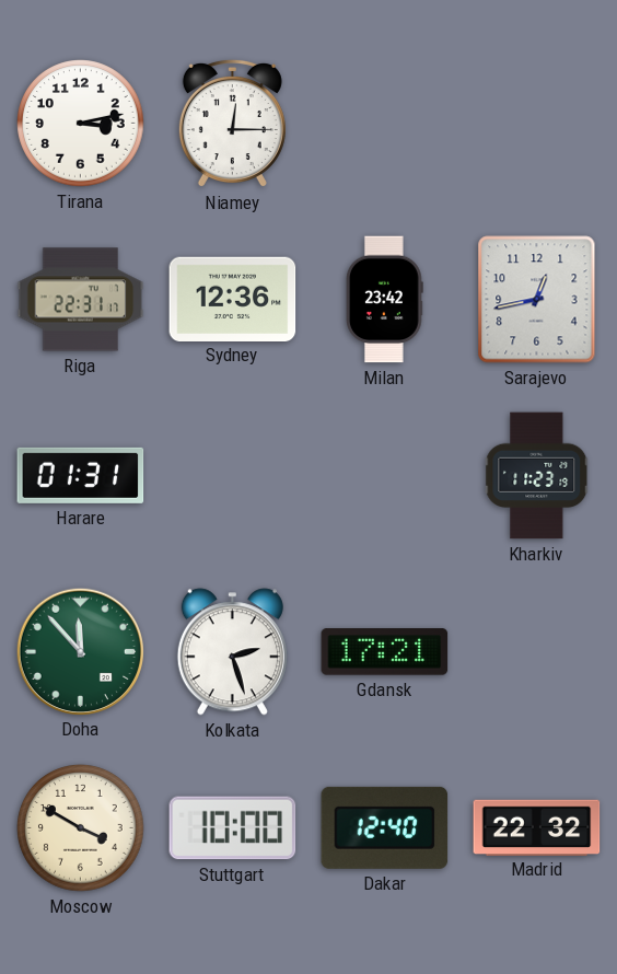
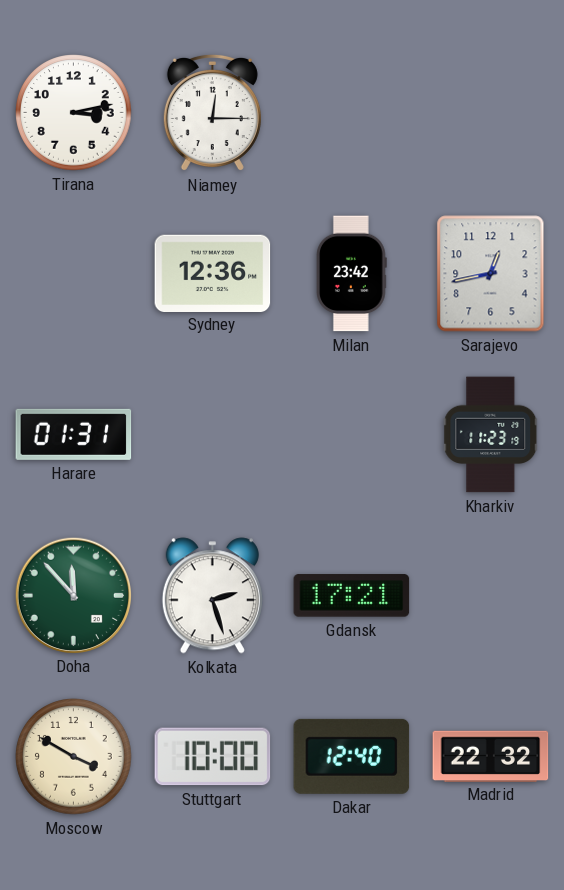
Riga: 22:31 -> none
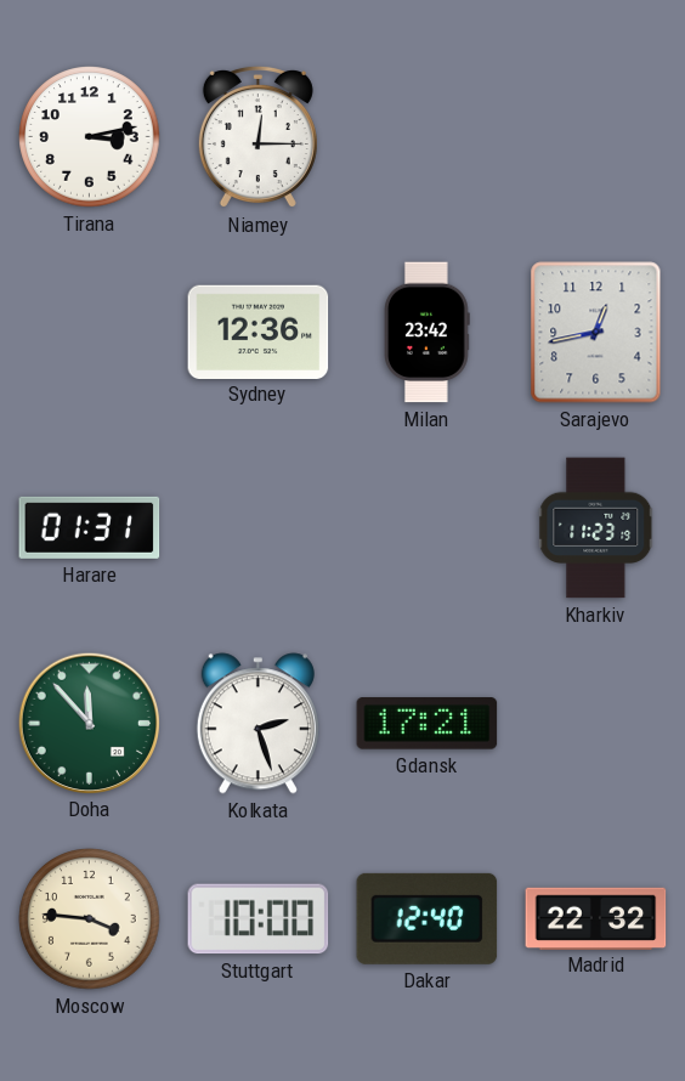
Moscow: 3:50 -> 3:46
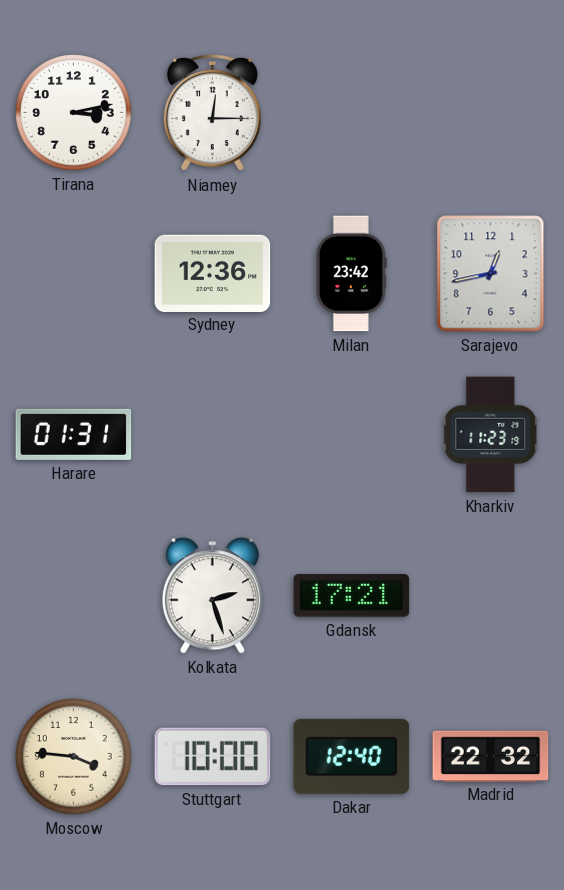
Doha: 11:53 -> none
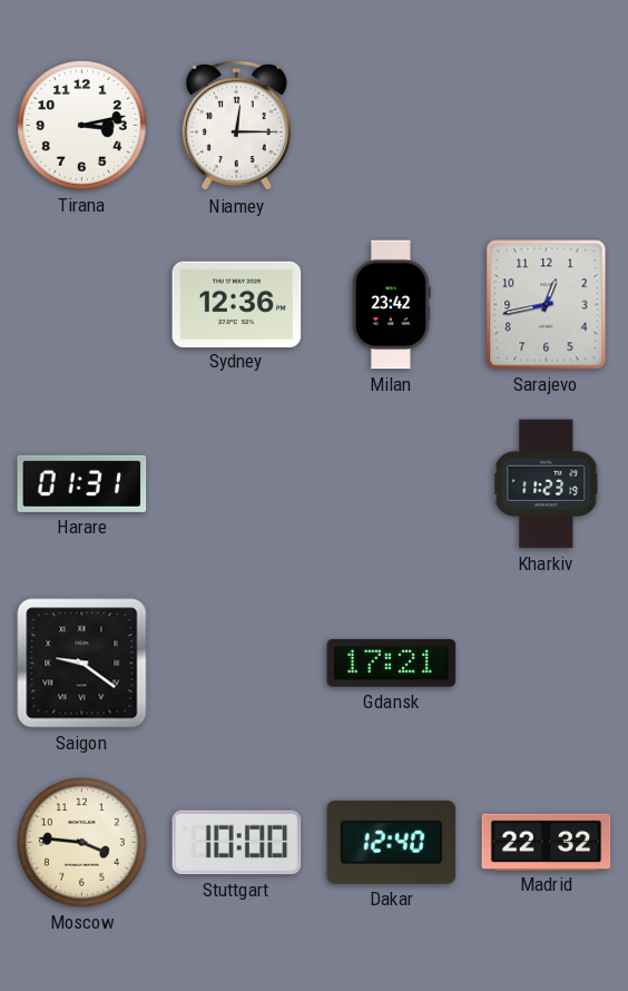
Saigon: none -> 9:21
Kolkata: 2:27 -> none
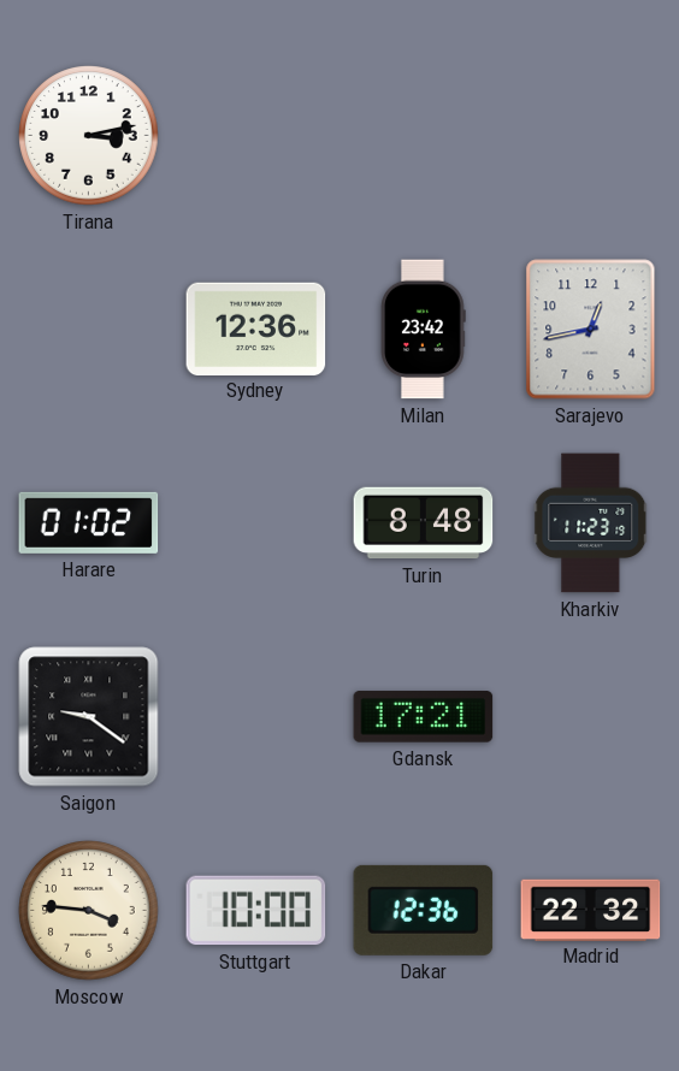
Niamey: 12:15 -> none
Harare: 01:31 -> 01:02
Turin: none -> 8:48
Dakar: 12:40 -> 12:36
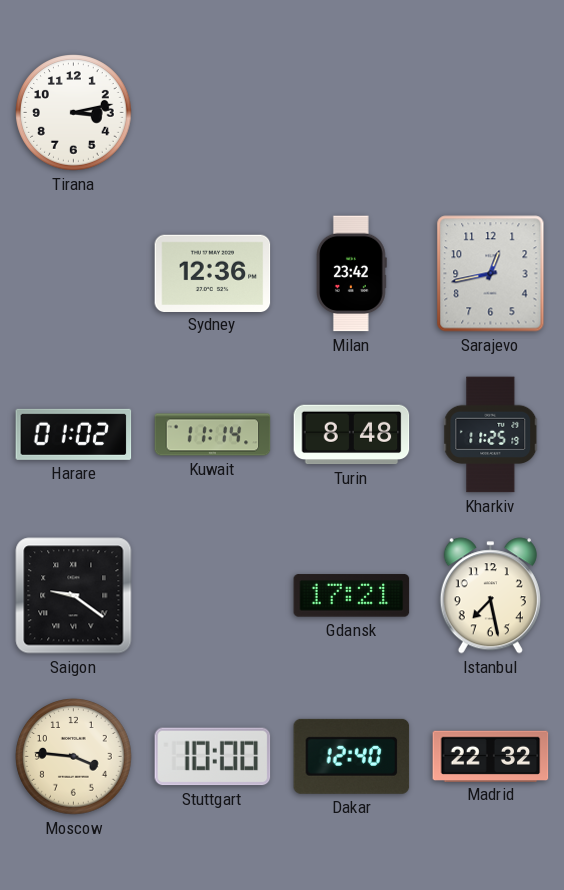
Kuwait: none -> 11:14
Kharkiv: 11:23 -> 11:25
Istanbul: none -> 7:28
Dakar: 12:36 -> 12:40
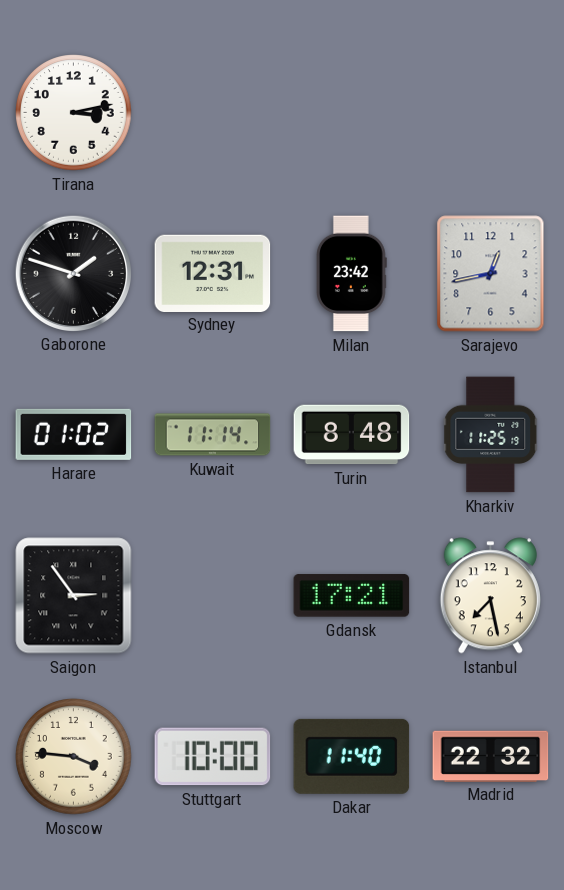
Gaborone: none -> 1:48
Sydney: 12:36 -> 12:31
Saigon: 9:21 -> 2:54
Dakar: 12:40 -> 11:40
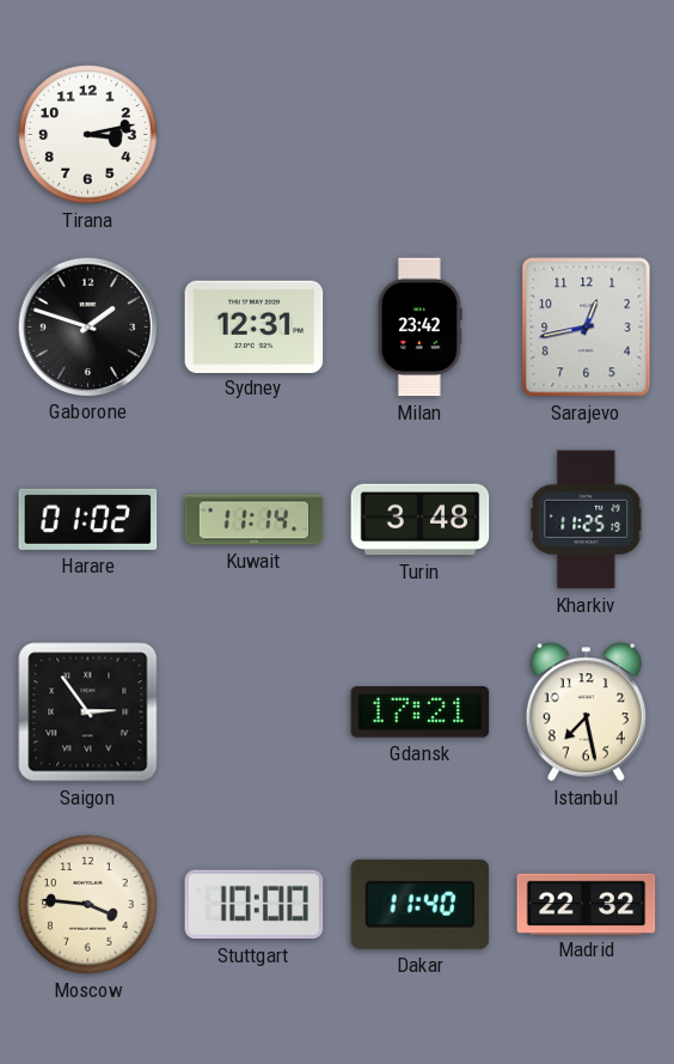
Turin: 8:48 -> 3:48
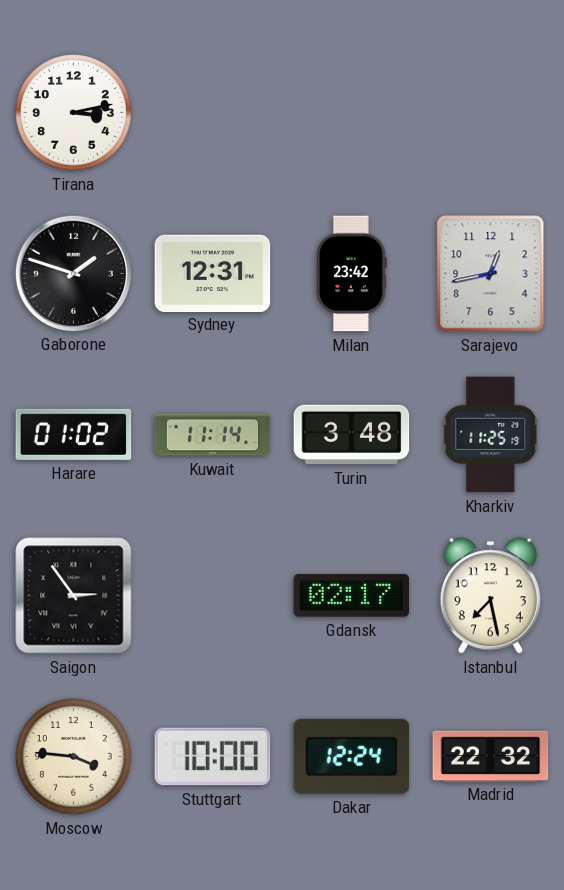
Gdansk: 17:21 -> 02:17
Dakar: 11:40 -> 12:24
